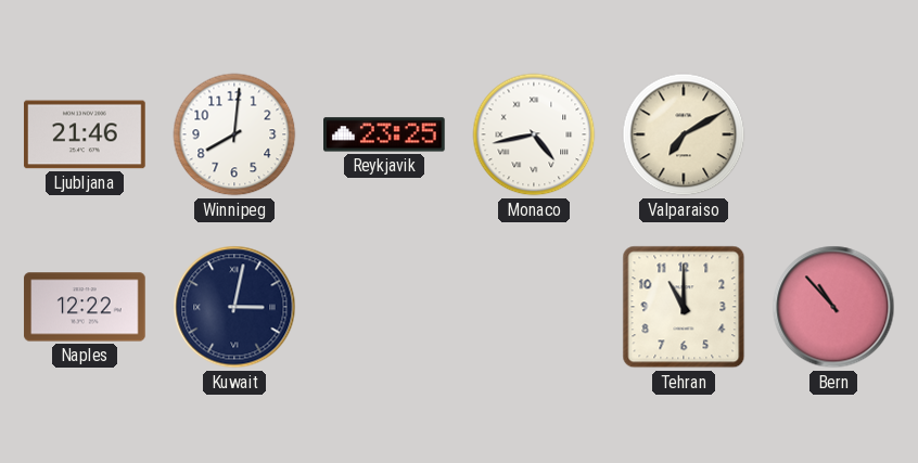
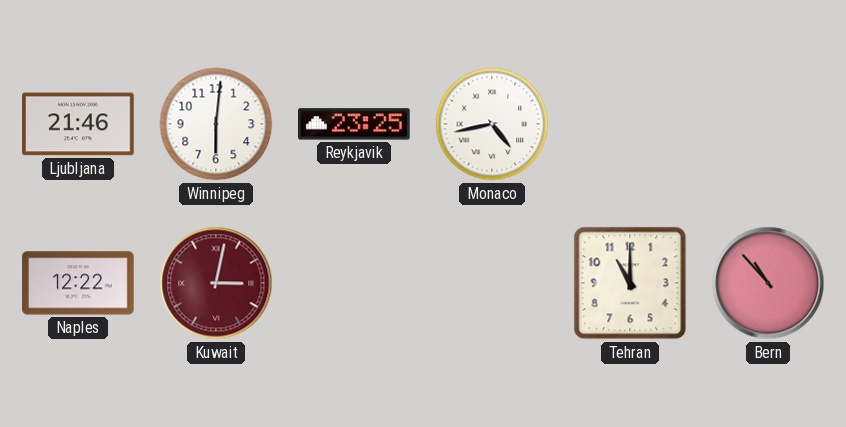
Winnipeg: 8:01 -> 6:01
Valparaiso: 7:10 -> none
Kuwait dial: navy -> burgundy
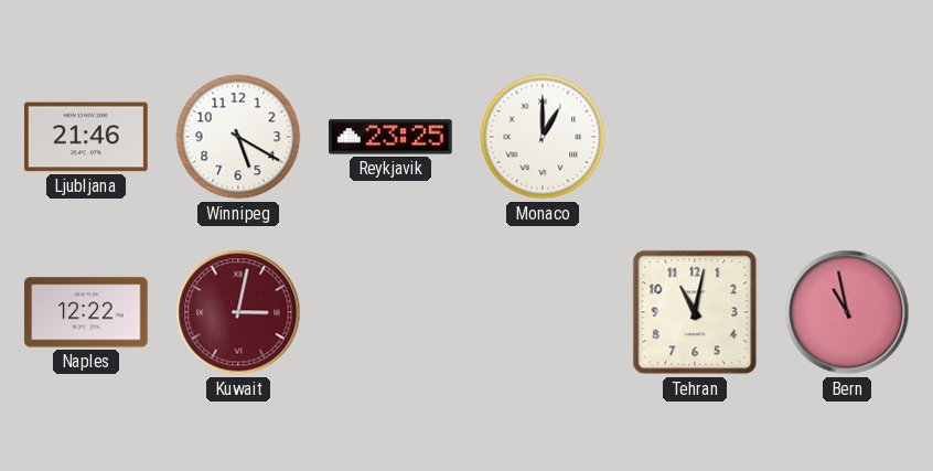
Winnipeg: 6:01 -> 5:20
Monaco: 4:43 -> 1:00
Tehran: 11:00 -> 11:02
Bern: 10:53 -> 10:58
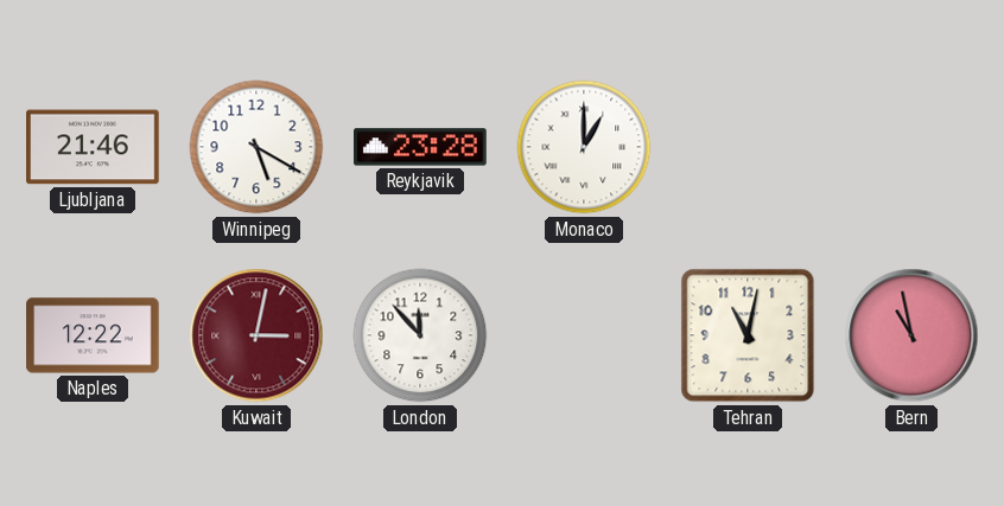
Reykjavik: 23:25 -> 23:28
London: none -> 11:53
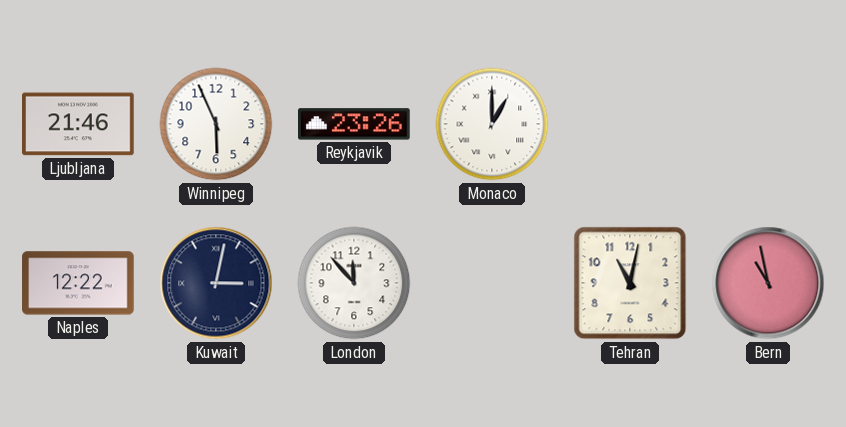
Winnipeg: 5:20 -> 5:56
Reykjavik: 23:28 -> 23:26
Kuwait dial: burgundy -> navy
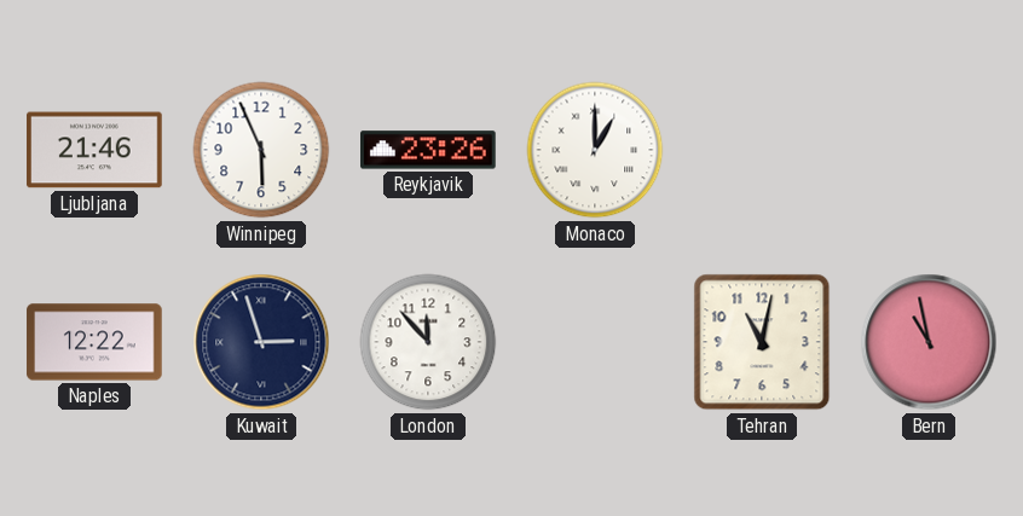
Kuwait: 3:02 -> 2:57
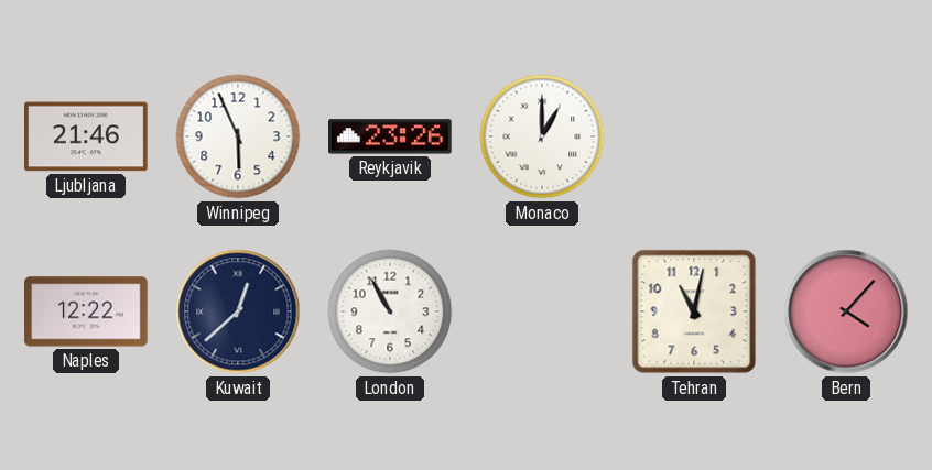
Kuwait: 2:57 -> 12:38
London: 11:53 -> 10:55
Bern: 10:58 -> 4:07
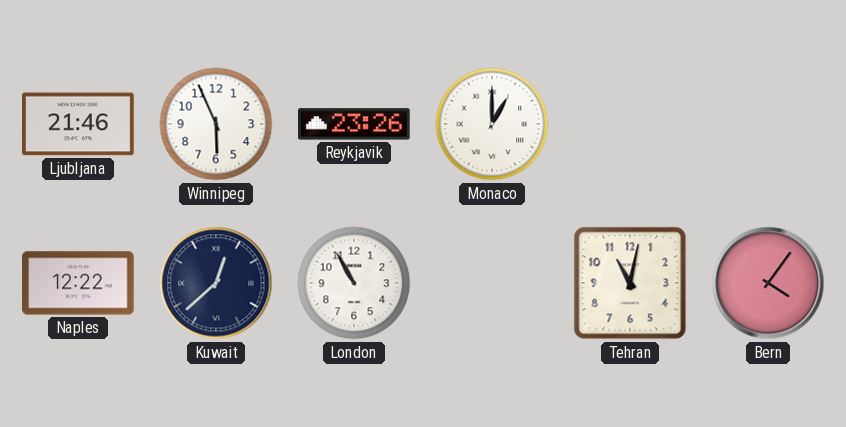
Bern: 4:07 -> 4:06
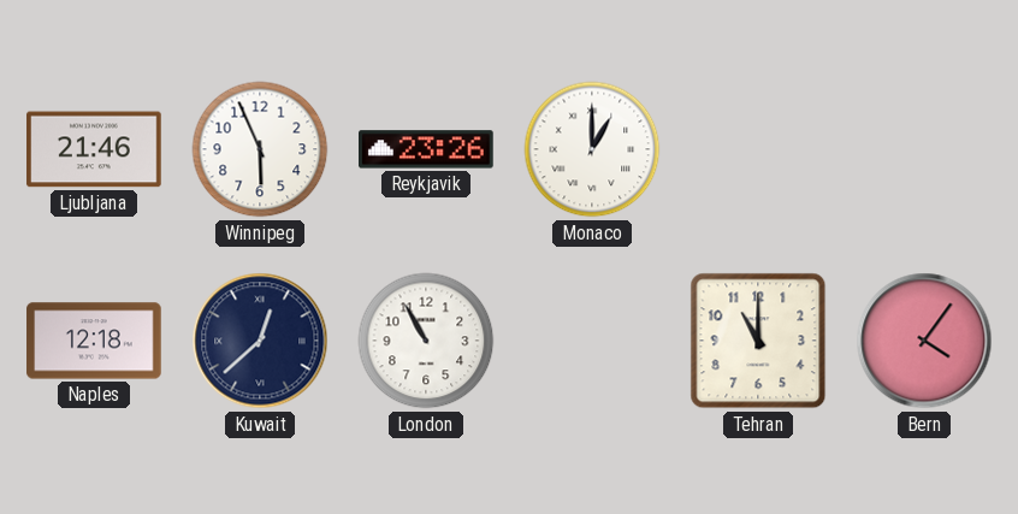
Naples: 12:22 -> 12:18
Tehran: 11:02 -> 11:00
